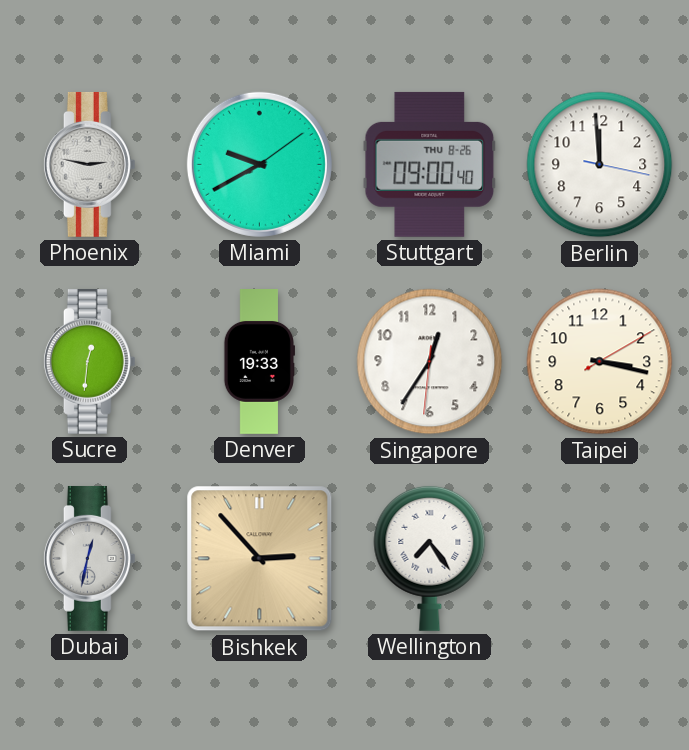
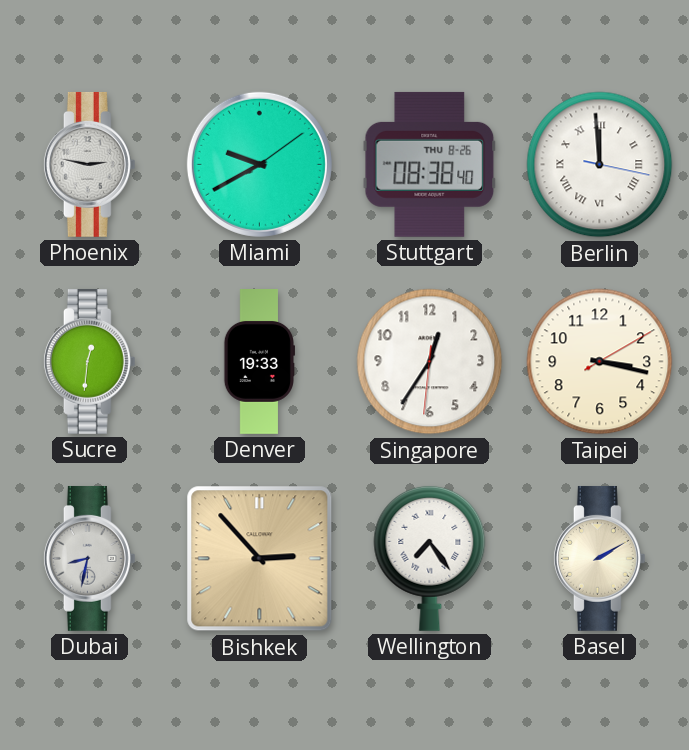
Stuttgart: 09:00 -> 08:38
Berlin numerals: Arabic -> Roman
Dubai: 12:32 -> 8:32
Basel: none -> 2:10
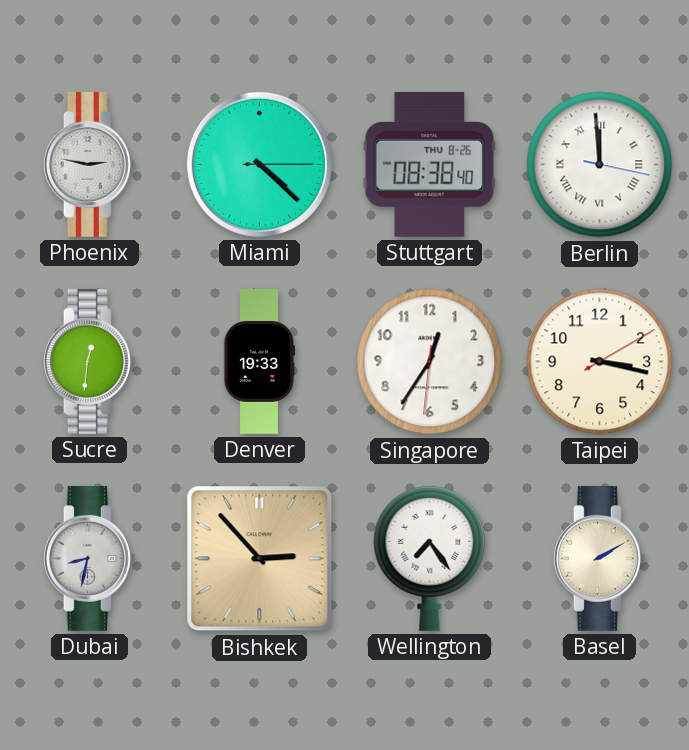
Miami: 9:40 -> 4:22
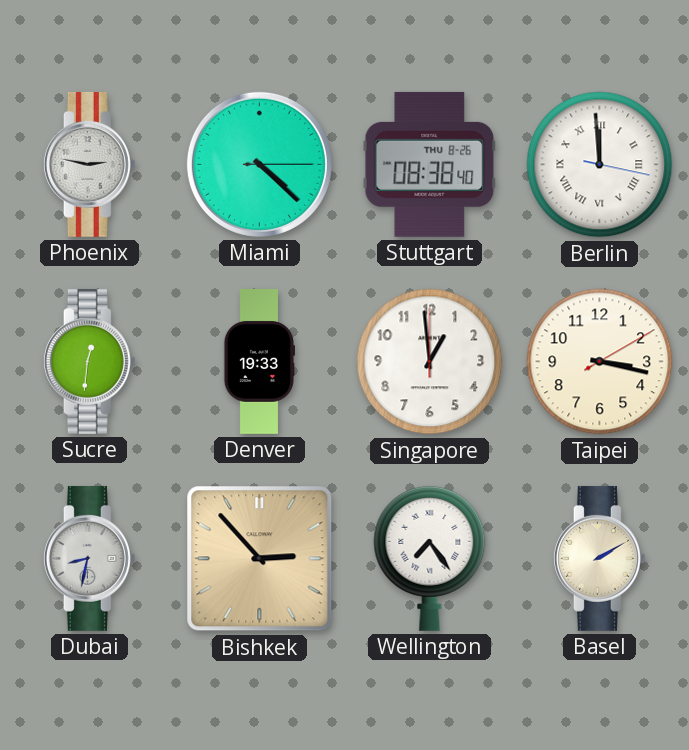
Singapore: 12:35 -> 12:59
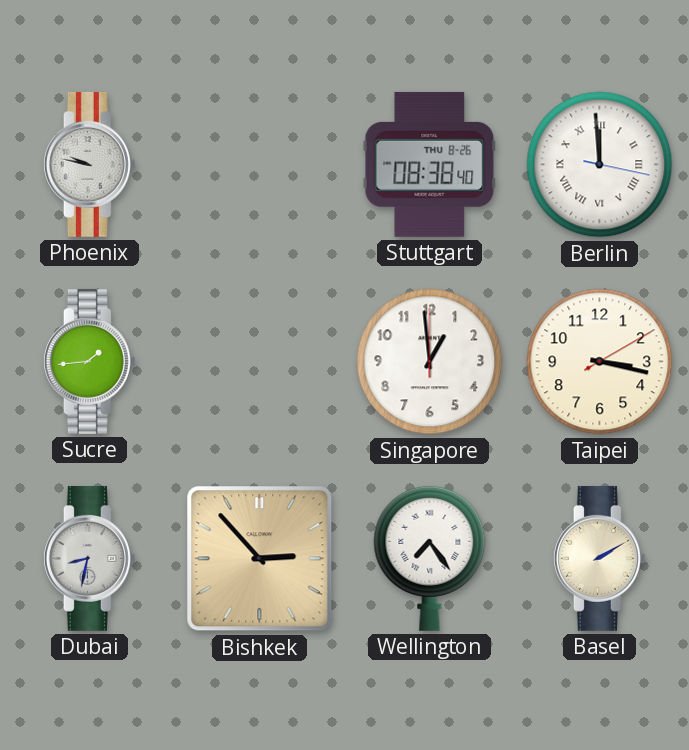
Phoenix: 2:47 -> 9:47
Miami: 4:22 -> none
Sucre: 12:31 -> 1:44
Denver: 19:33 -> none
